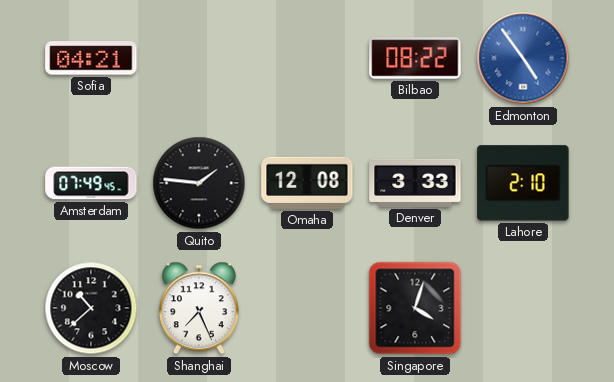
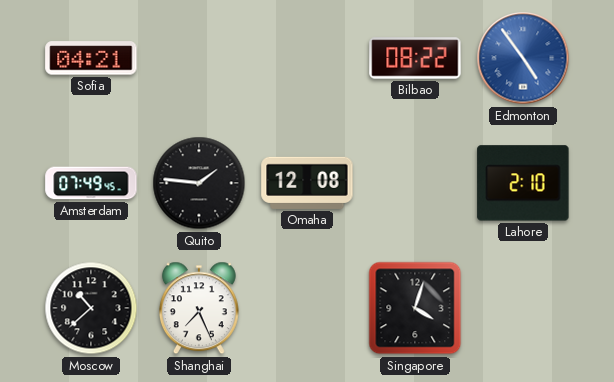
Denver: 3:33 -> none
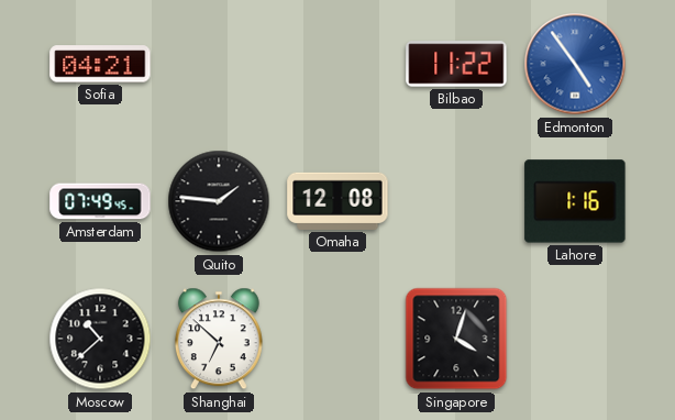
Bilbao: 08:22 -> 11:22
Lahore: 2:10 -> 1:16
Shanghai: 7:26 -> 6:52
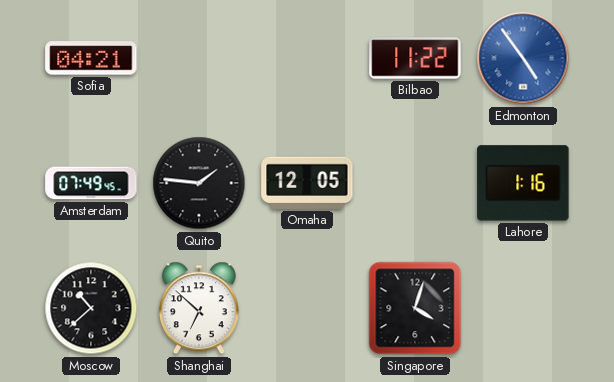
Omaha: 12:08 -> 12:05
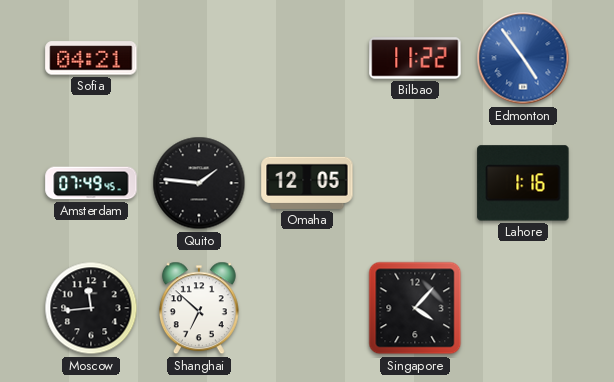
Moscow: 10:38 -> 11:44
Singapore: 4:03 -> 4:07
